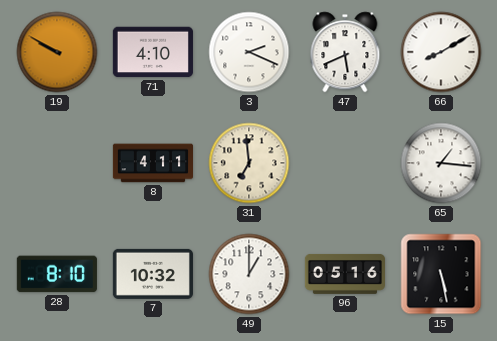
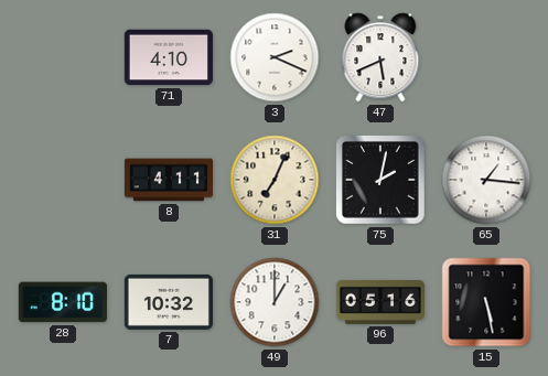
19: 9:50 -> none
66: 8:10 -> none
31: 6:59 -> 7:04
75: none -> 2:02
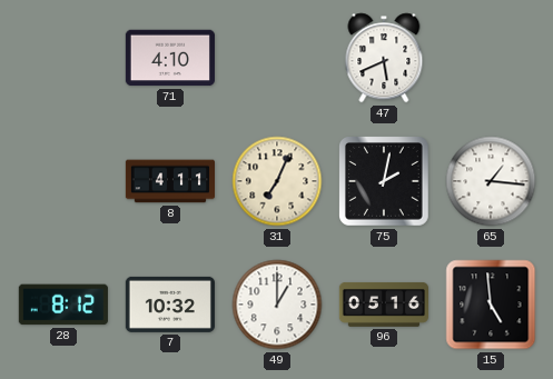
3: 2:19 -> none
28: 8:10 -> 8:12
15: 5:28 -> 4:59
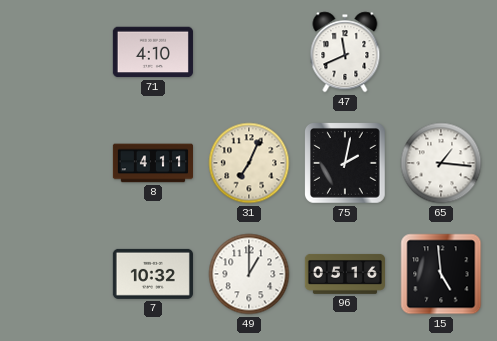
47: 5:41 -> 11:41
28: 8:12 -> none
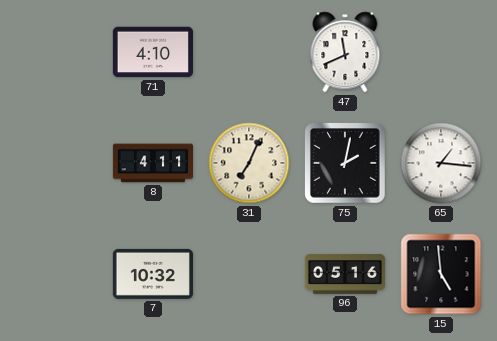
49: 1:00 -> none
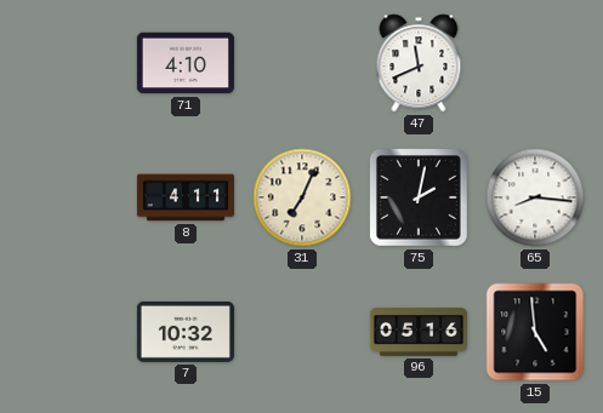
65: 1:16 -> 8:16
